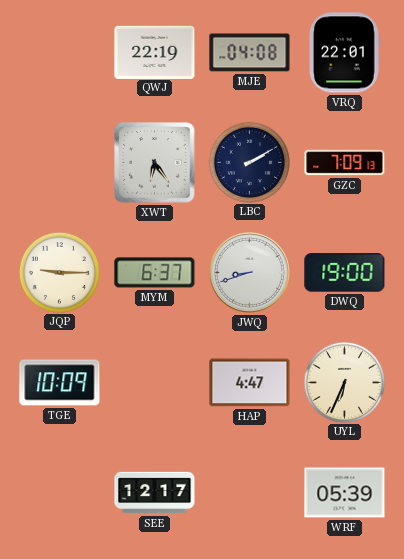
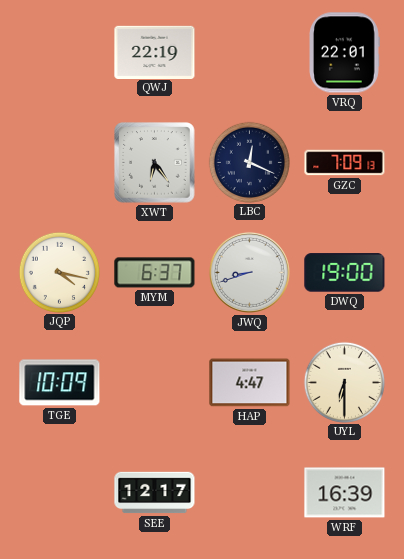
MJE: 04:08 -> none
LBC: 2:10 -> 12:19
JQP: 9:15 -> 4:17
UYL: 6:34 -> 6:30
WRF: 05:39 -> 16:39
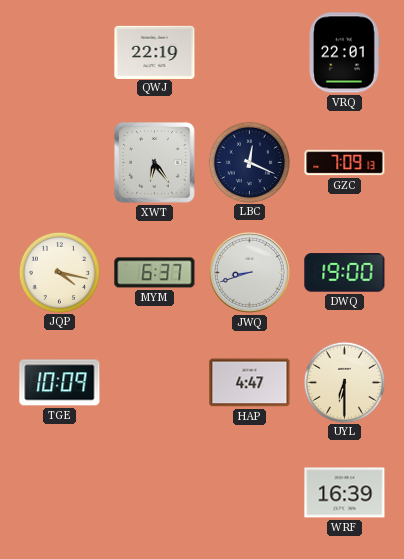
SEE: 12:17 -> none
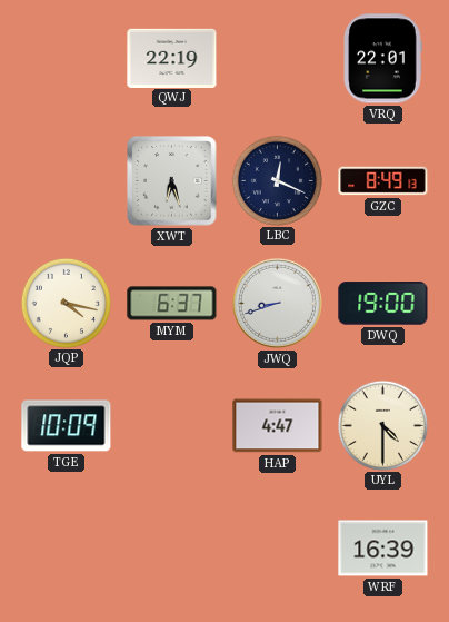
XWT: 6:24 -> 6:27
GZC: 7:09 -> 8:49
UYL: 6:30 -> 4:30
